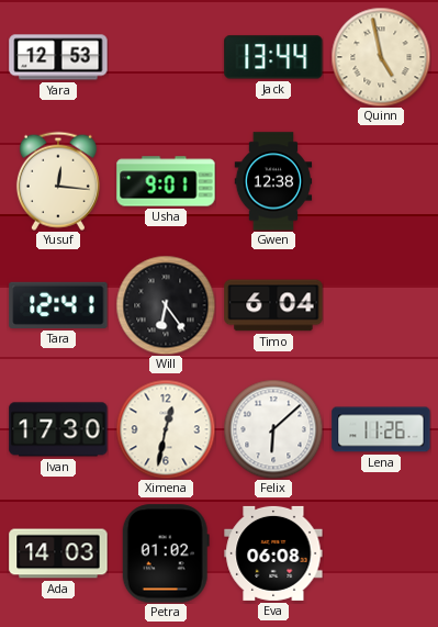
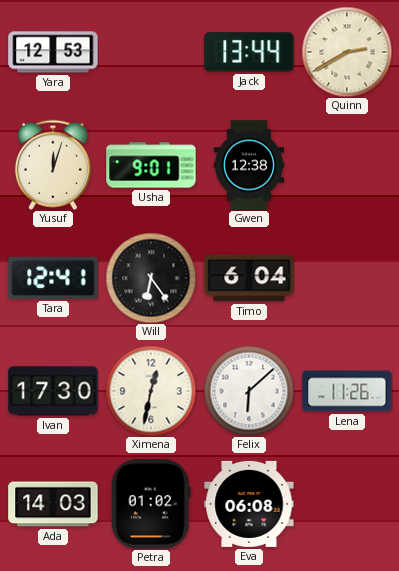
Quinn: 4:58 -> 2:40
Yusuf: 12:16 -> 12:03
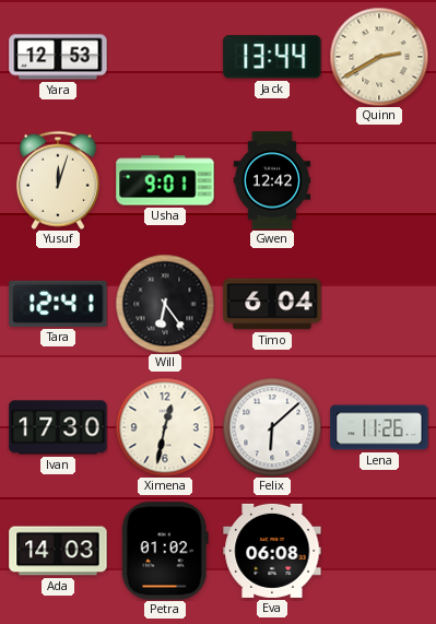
Gwen: 12:38 -> 12:42
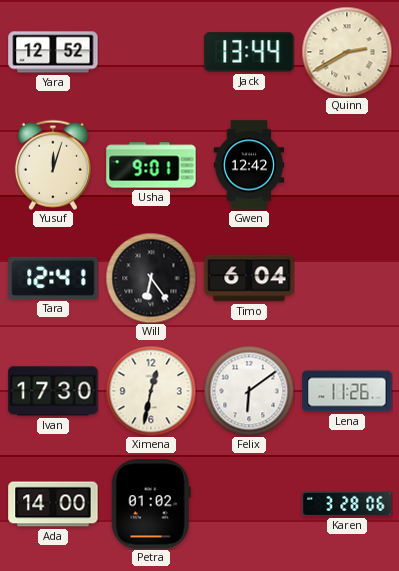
Yara: 12:53 -> 12:52
Felix: 6:08 -> 6:09
Ada: 14:03 -> 14:00
Eva: 06:08 -> none
Karen: none -> 3:28
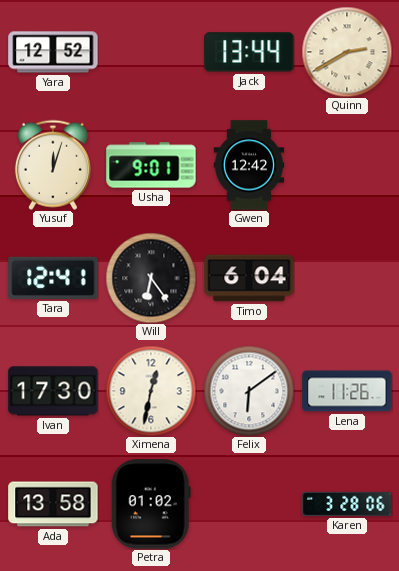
Ada: 14:00 -> 13:58
